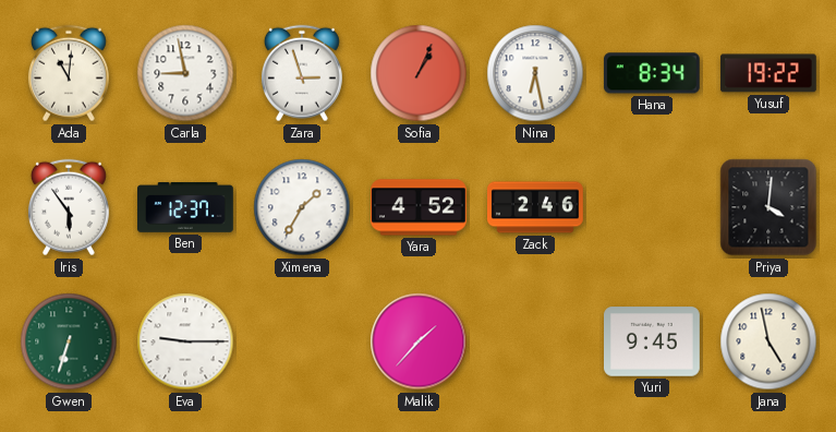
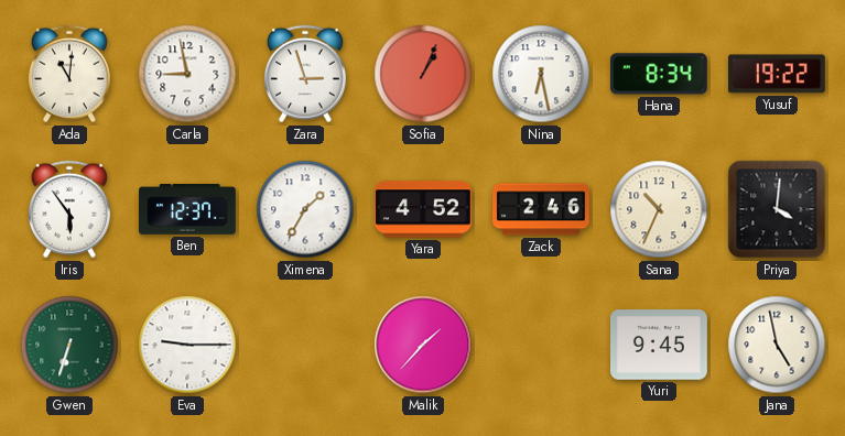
Sana: none -> 10:34
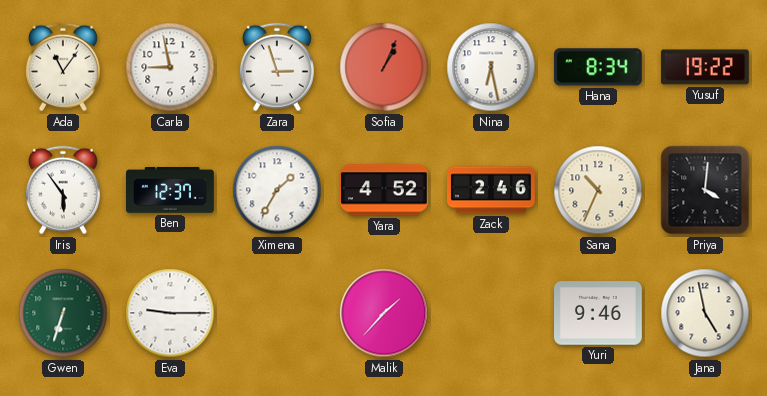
Ada: 11:01 -> 11:06
Yuri: 9:45 -> 9:46
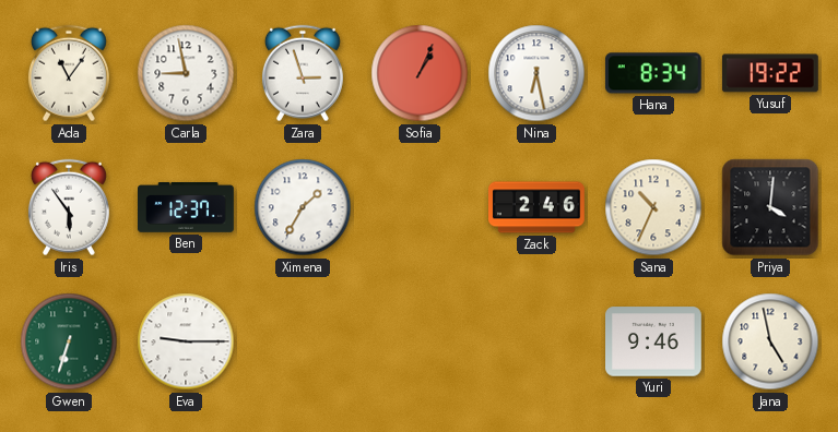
Yara: 4:52 -> none
Malik: 1:37 -> none
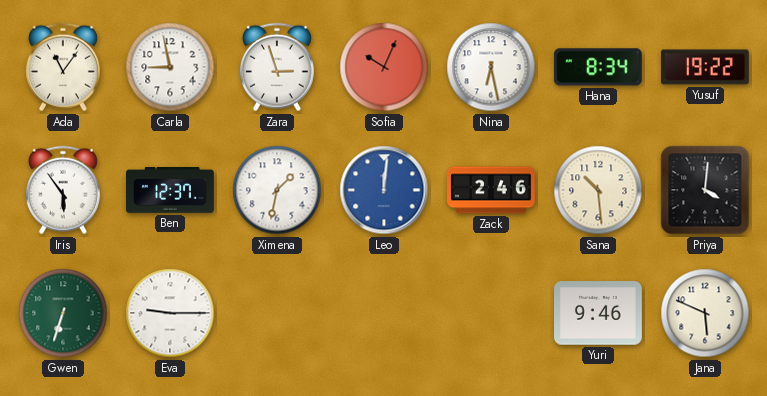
Sofia: 1:04 -> 10:04
Ximena: 1:35 -> 1:32
Leo: none -> 12:01
Sana: 10:34 -> 10:29
Jana: 4:58 -> 5:49
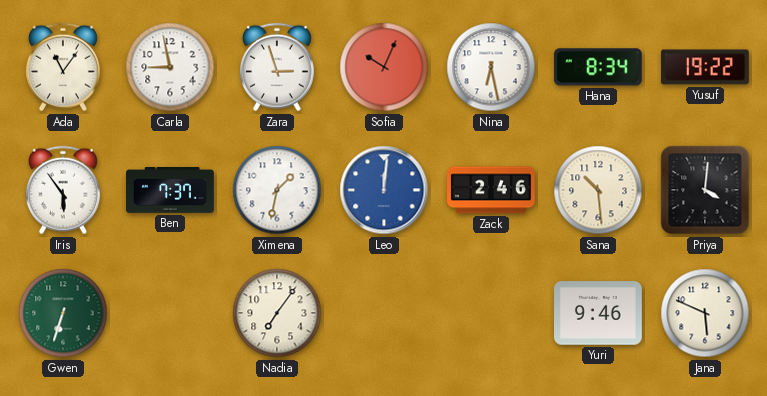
Ben: 12:37 -> 7:37
Eva: 9:15 -> none
Nadia: none -> 7:06
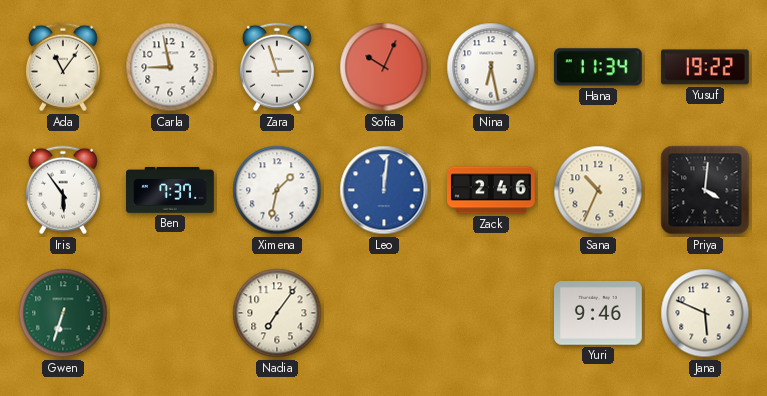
Hana: 8:34 -> 11:34
Sana: 10:29 -> 10:34
